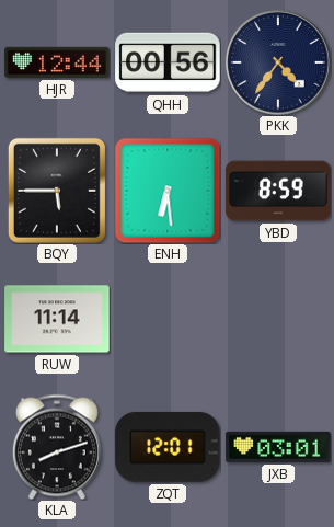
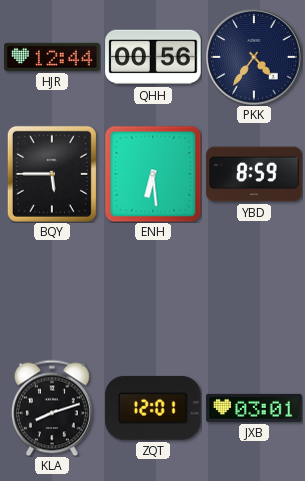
RUW: 11:14 -> none
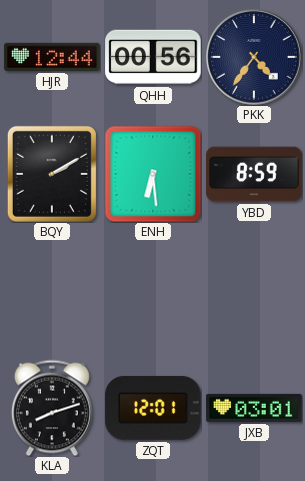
BQY: 5:45 -> 2:10
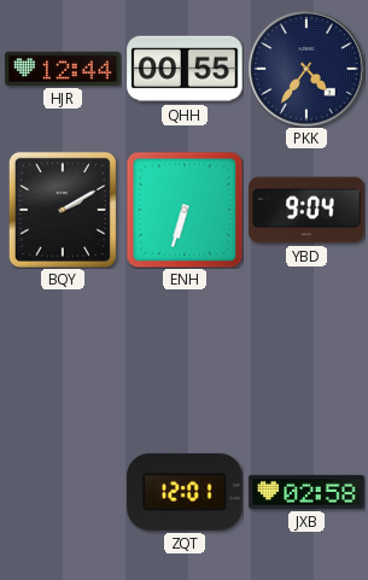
QHH: 00:56 -> 00:55
ENH: 6:29 -> 6:33
YBD: 8:59 -> 9:04
KLA: 8:12 -> none
JXB: 03:01 -> 02:58
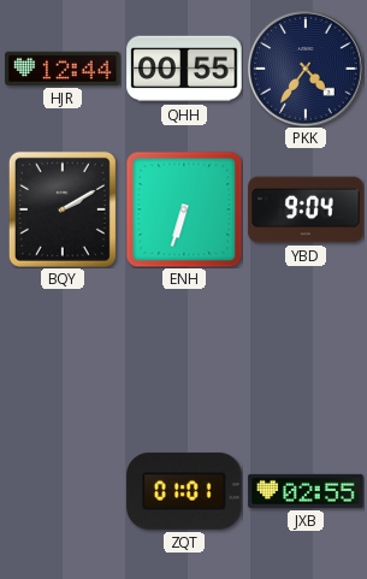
ZQT: 12:01 -> 01:01
JXB: 02:58 -> 02:55
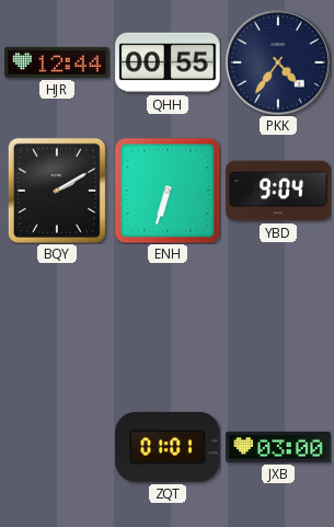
JXB: 02:55 -> 03:00
